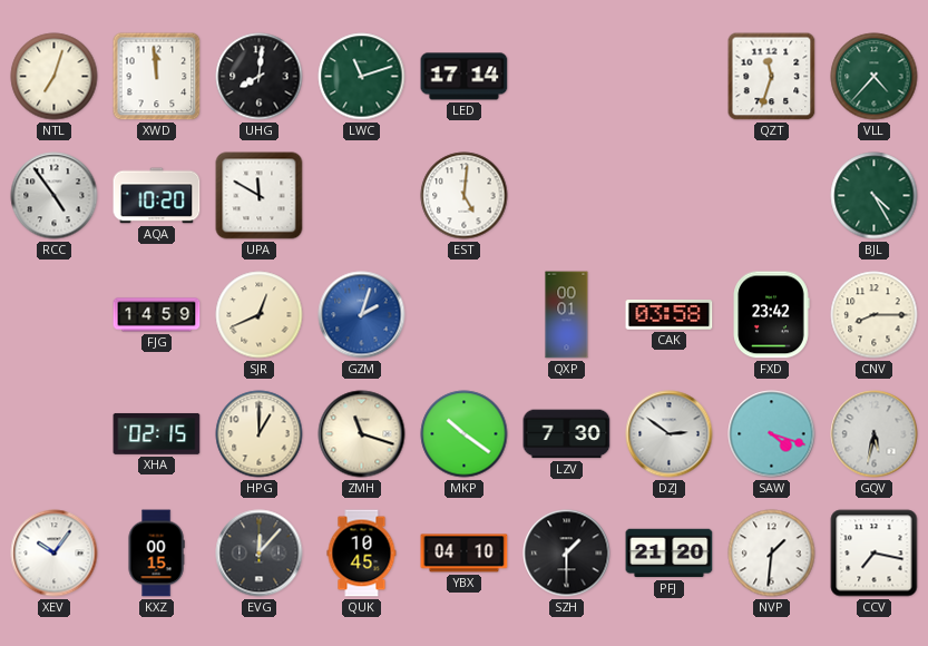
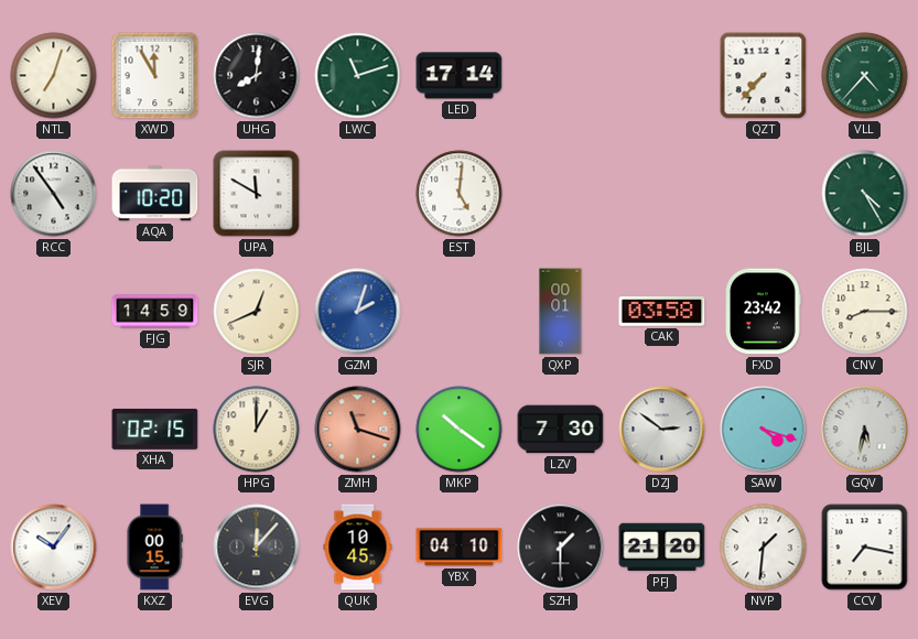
XWD: 11:59 -> 11:55
QZT: 11:33 -> 7:37
ZMH dial: cream -> salmon
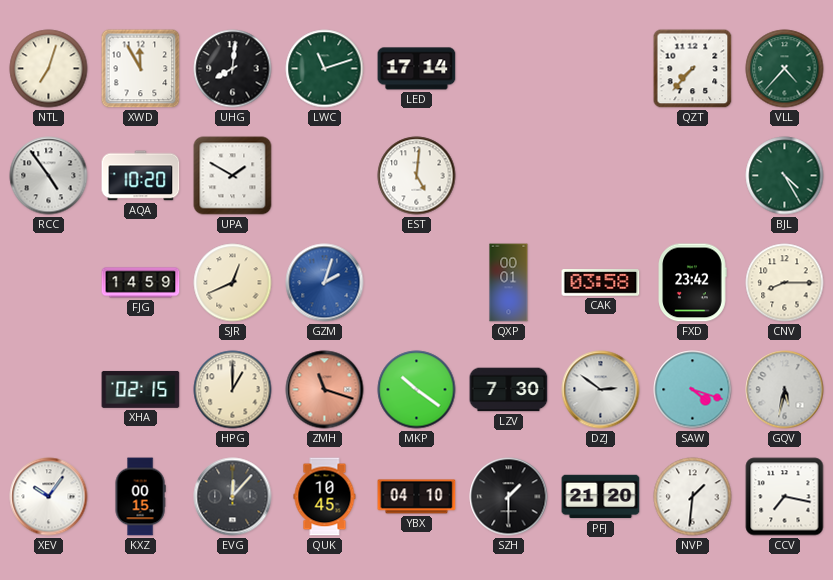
UPA: 11:50 -> 1:50
